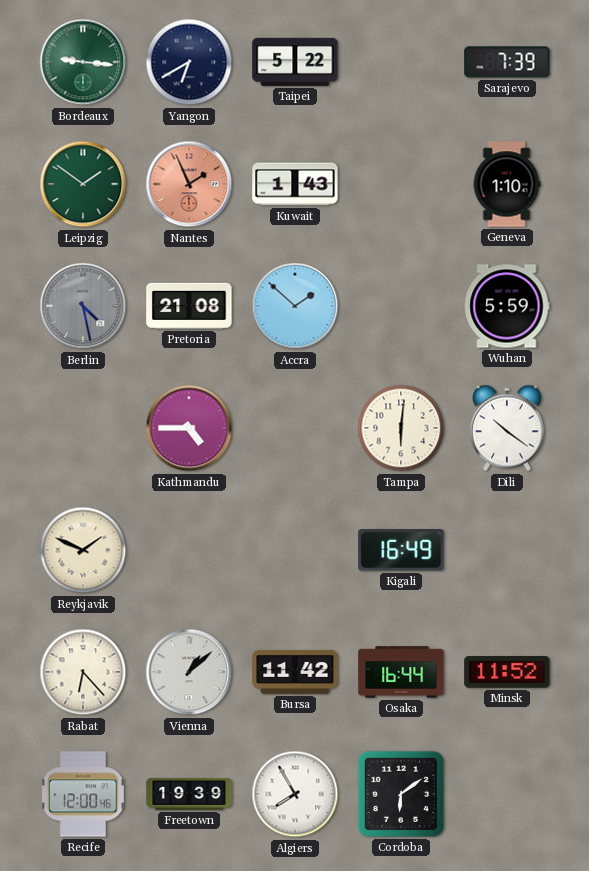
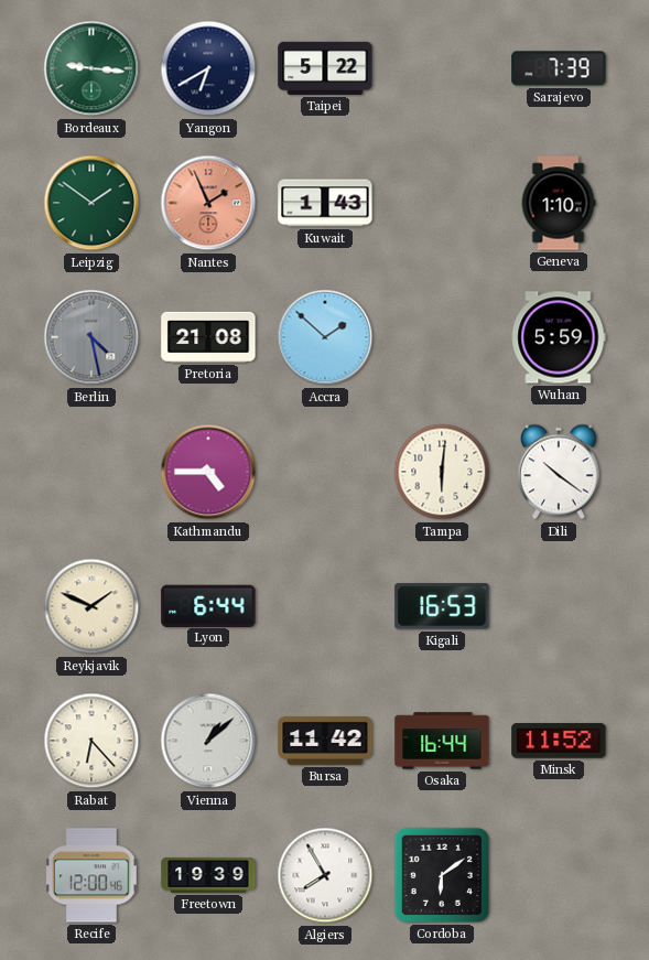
Lyon: none -> 6:44
Kigali: 16:49 -> 16:53
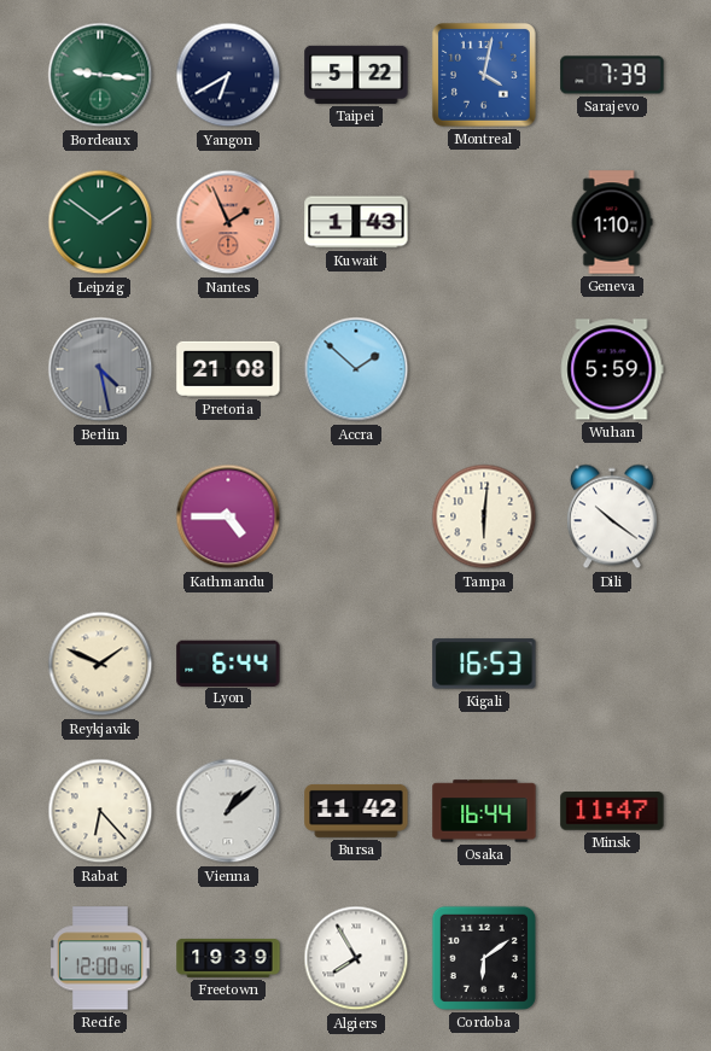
Montreal: none -> 4:02
Minsk: 11:52 -> 11:47
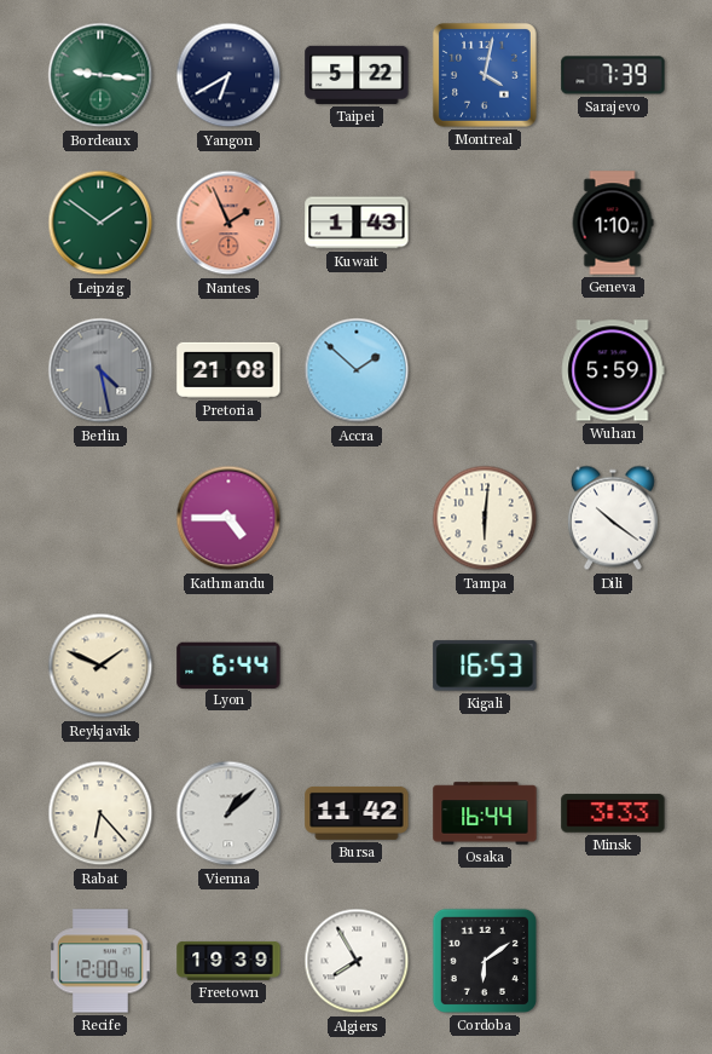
Minsk: 11:47 -> 3:33
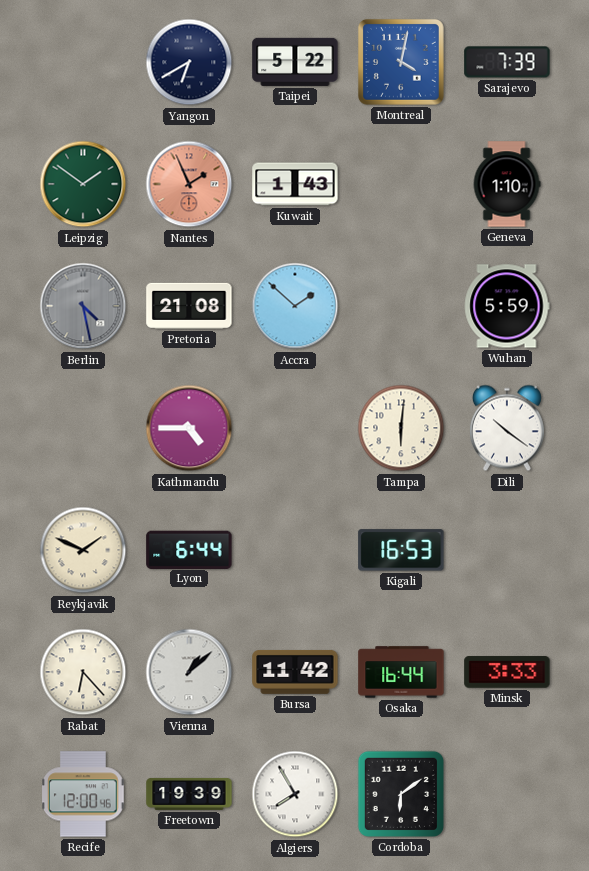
Bordeaux: 9:16 -> none
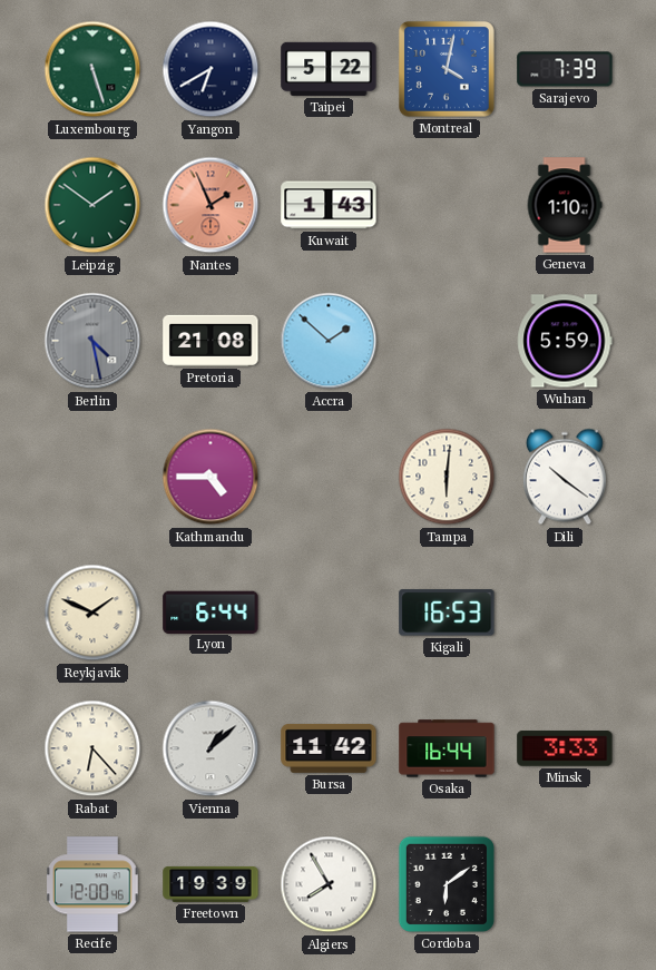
Luxembourg: none -> 5:27
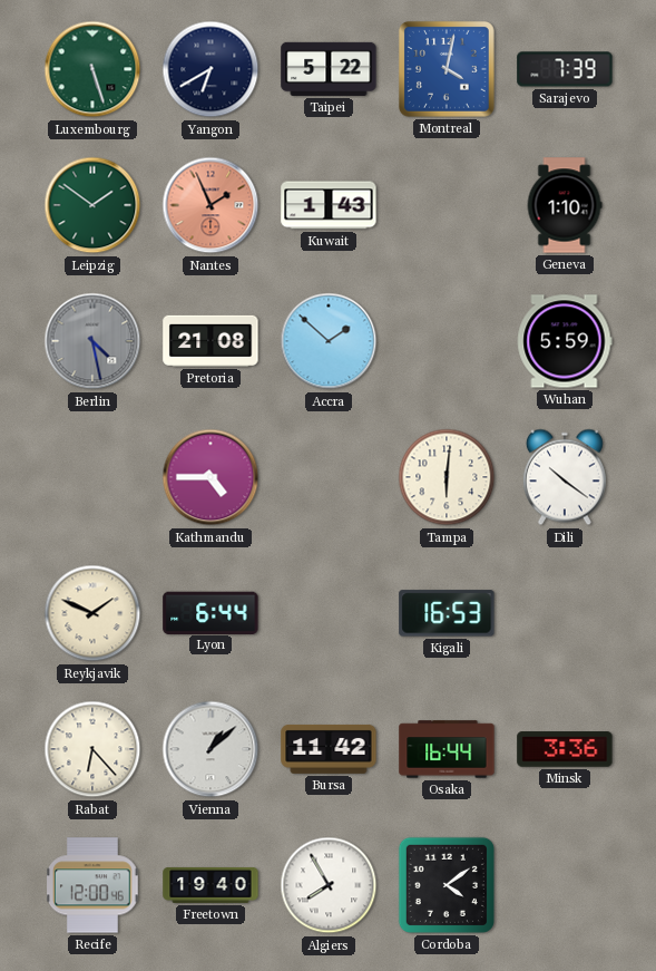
Minsk: 3:33 -> 3:36
Freetown: 19:39 -> 19:40
Cordoba: 6:09 -> 4:09
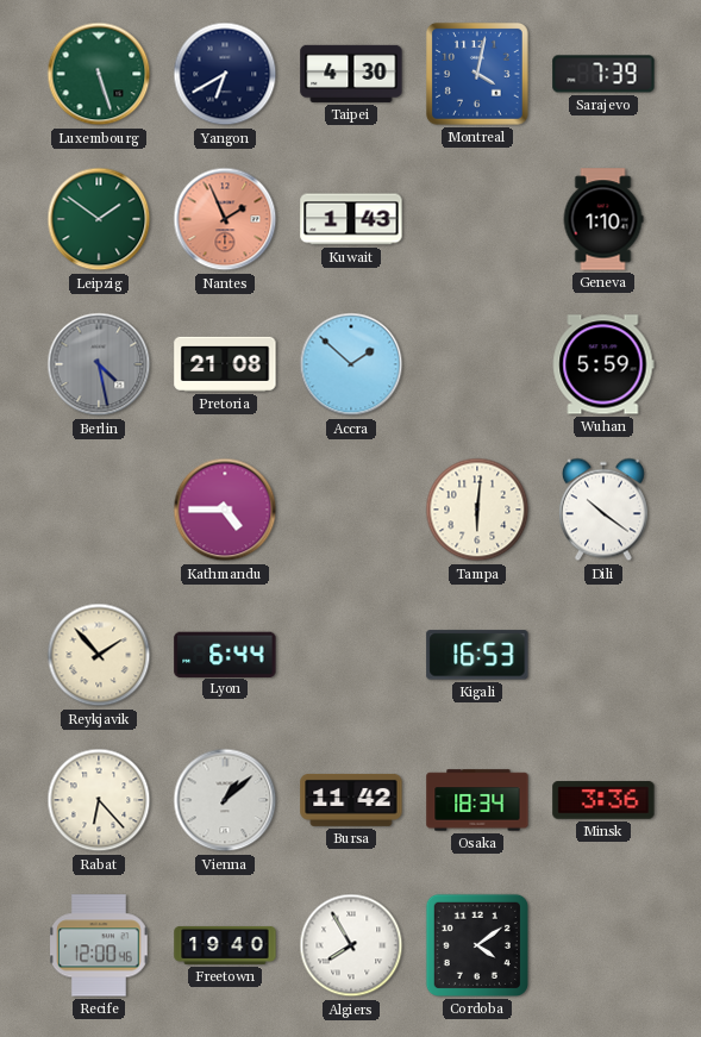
Taipei: 5:22 -> 4:30
Reykjavik: 1:49 -> 1:53
Osaka: 16:44 -> 18:34
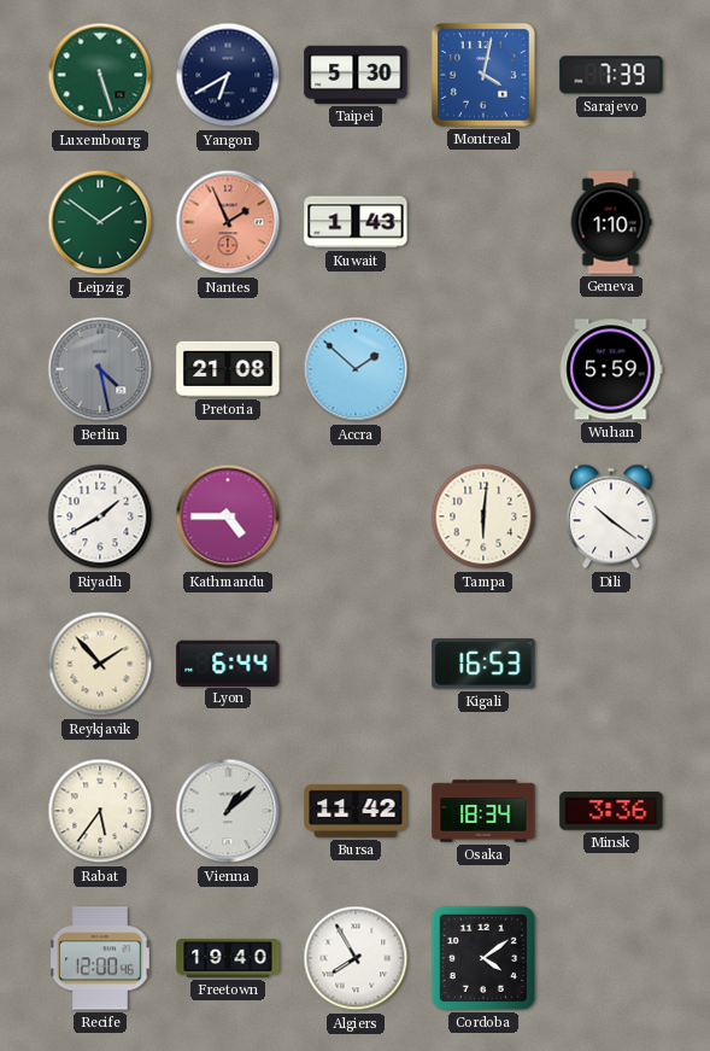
Taipei: 4:30 -> 5:30
Riyadh: none -> 1:40
Rabat: 6:23 -> 5:36
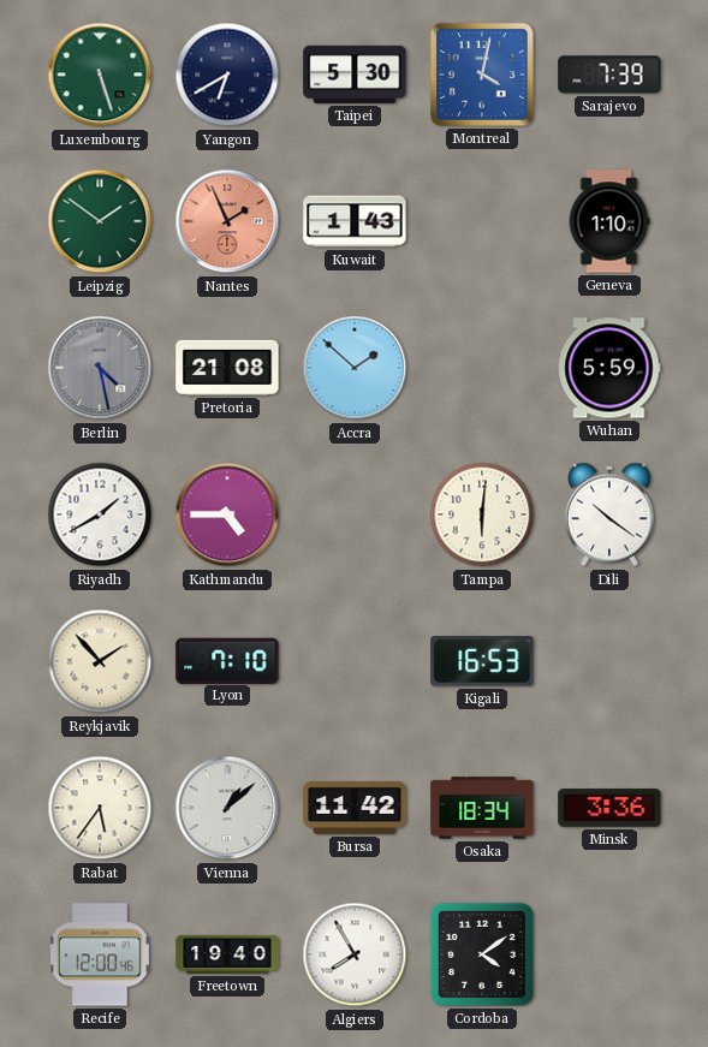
Lyon: 6:44 -> 7:10
